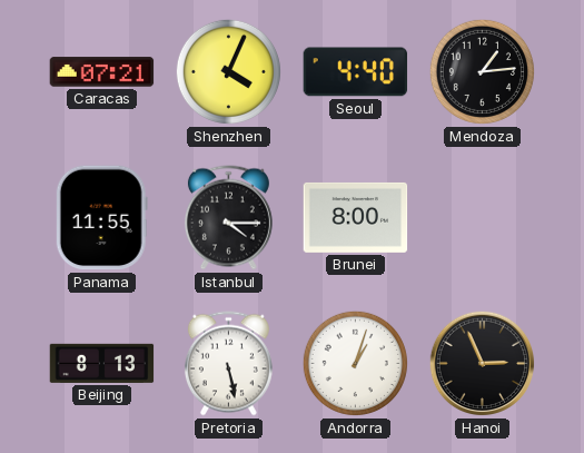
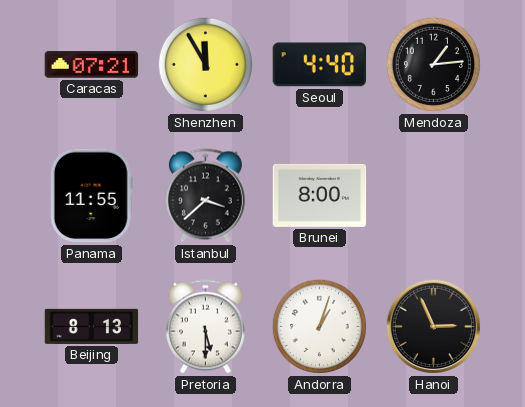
Shenzhen: 4:04 -> 11:55
Istanbul: 4:15 -> 3:38
Pretoria: 5:28 -> 5:30
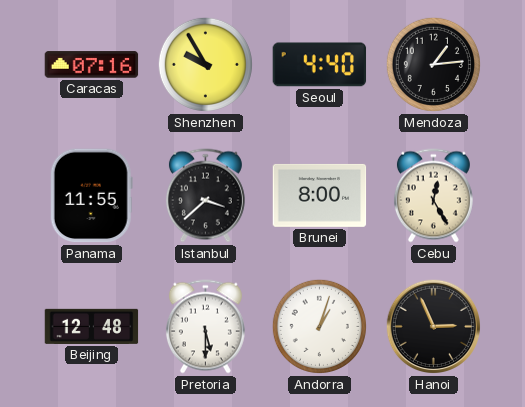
Caracas: 07:21 -> 07:16
Shenzhen: 11:55 -> 9:55
Cebu: none -> 12:25
Beijing: 8:13 -> 12:48
